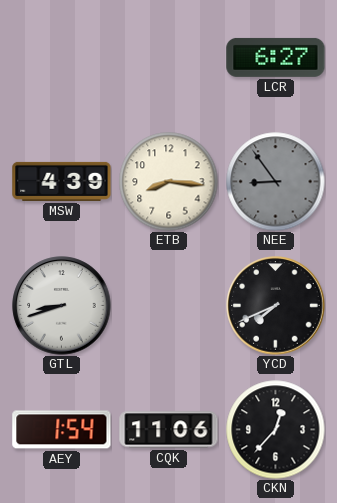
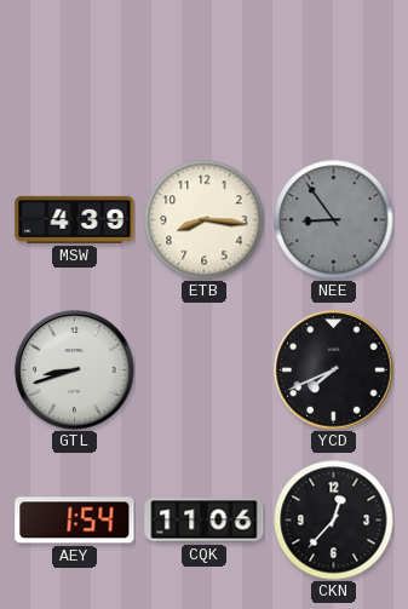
LCR: 6:27 -> none
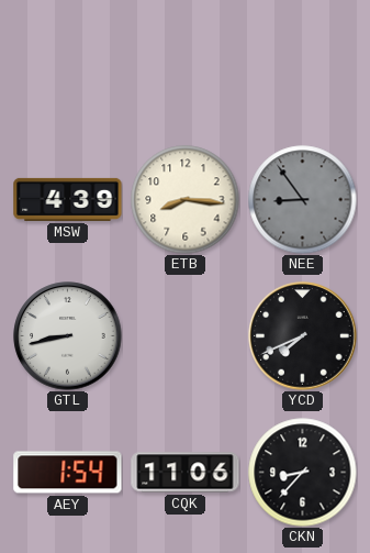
GTL: 8:42 -> 8:43
CKN: 12:37 -> 8:37
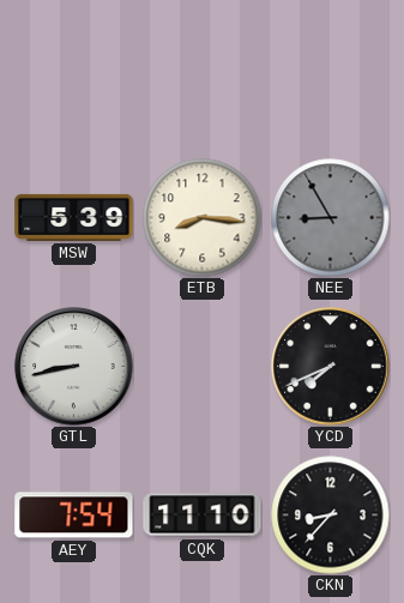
MSW: 4:39 -> 5:39
NEE: 8:54 -> 8:55
AEY: 1:54 -> 7:54
CQK: 11:06 -> 11:10
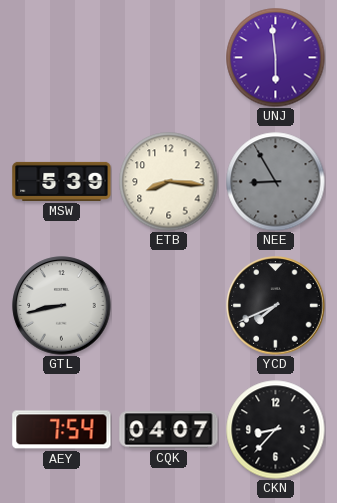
UNJ: none -> 5:59
CQK: 11:10 -> 04:07
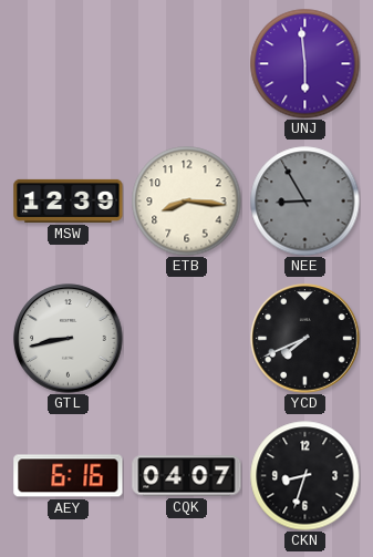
MSW: 5:39 -> 12:39
AEY: 7:54 -> 6:16
CKN: 8:37 -> 8:33
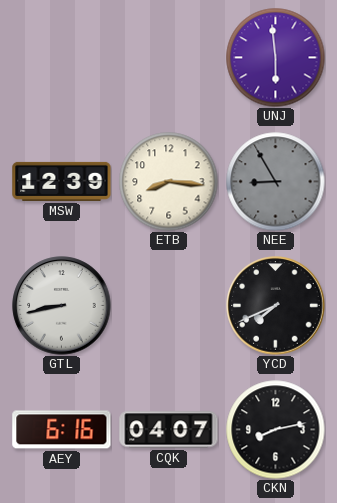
CKN: 8:33 -> 8:13
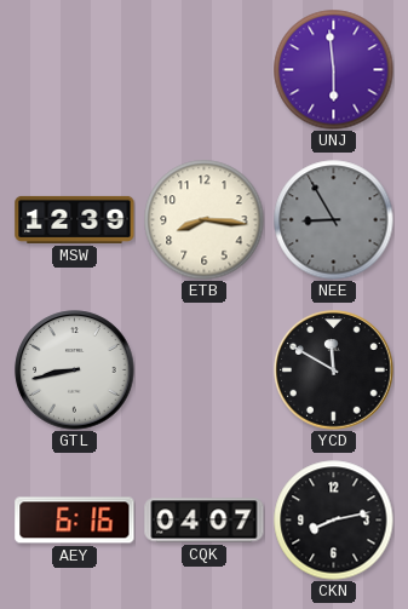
YCD: 7:41 -> 11:50
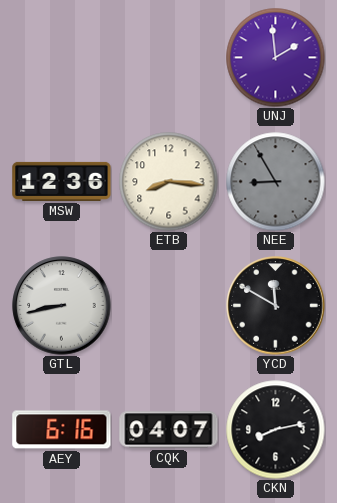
UNJ: 5:59 -> 1:59
MSW: 12:39 -> 12:36
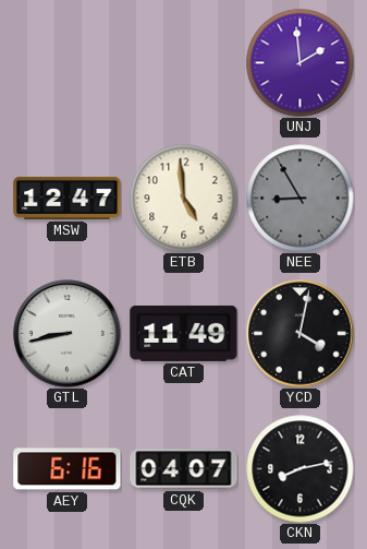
MSW: 12:36 -> 12:47
ETB: 8:16 -> 4:59
CAT: none -> 11:49
YCD: 11:50 -> 4:02
